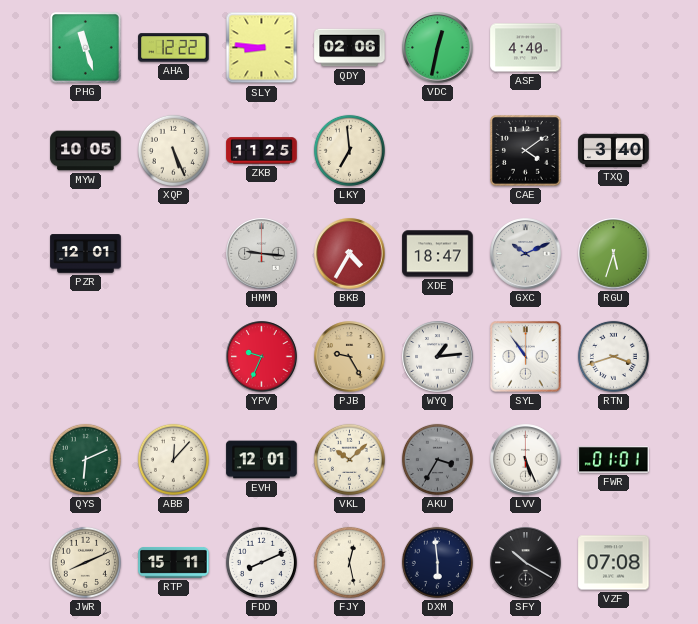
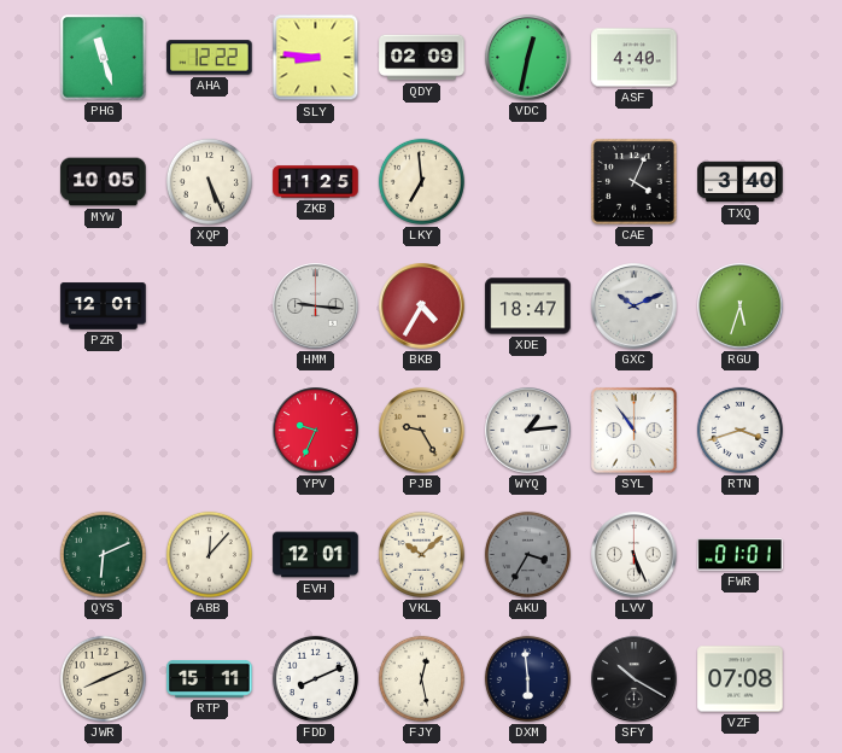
QDY: 02:06 -> 02:09
CAE: 4:09 -> 4:04
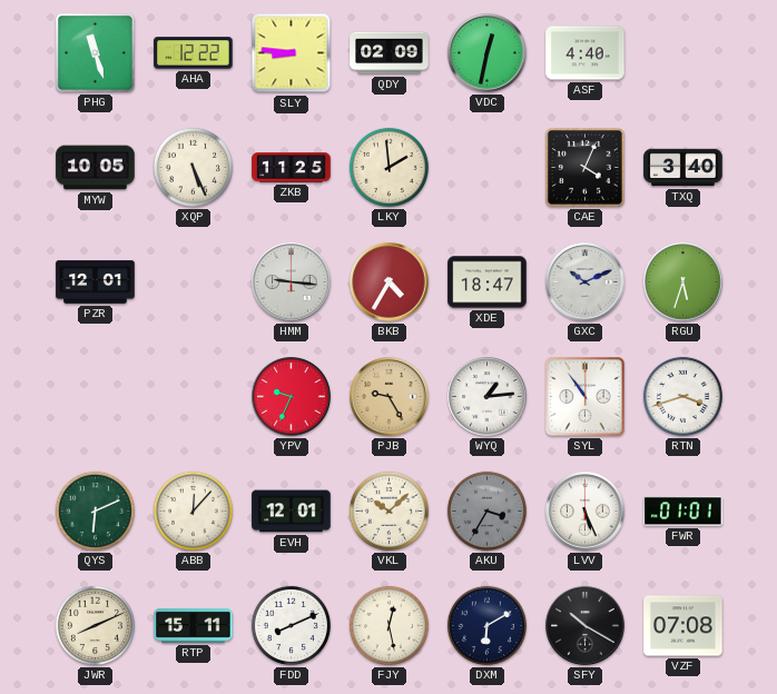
LKY: 6:59 -> 1:59
DXM: 5:59 -> 6:10
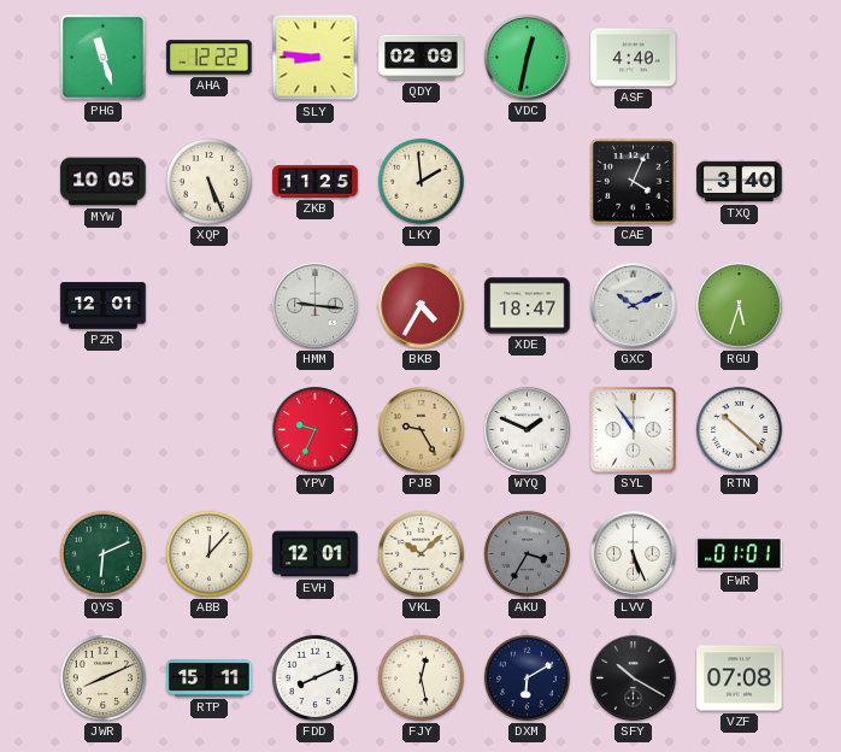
WYQ: 1:14 -> 1:49
RTN: 3:42 -> 10:22
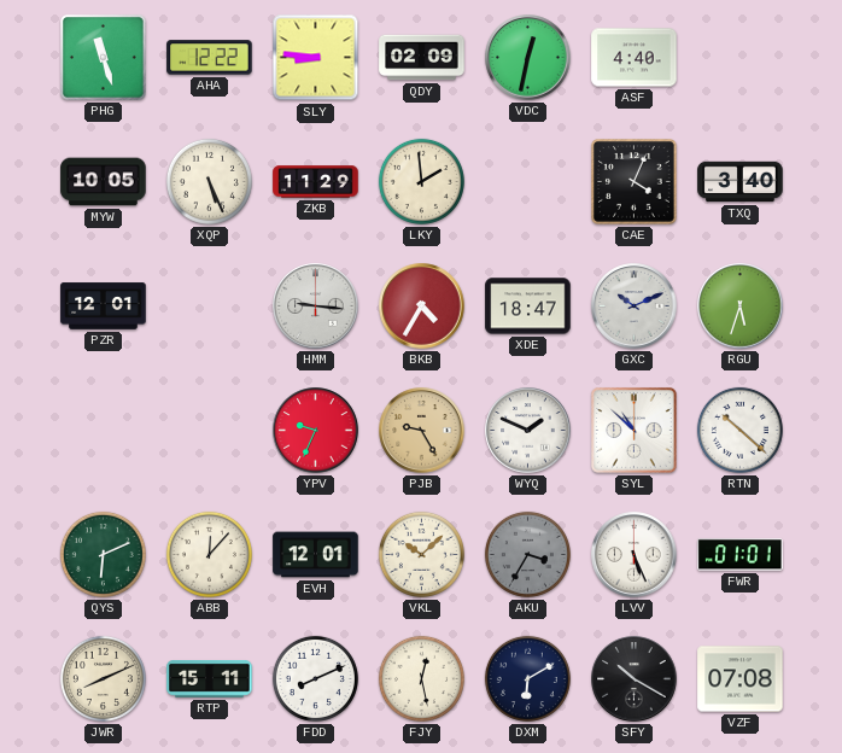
ZKB: 11:25 -> 11:29
SYL: 10:54 -> 10:52
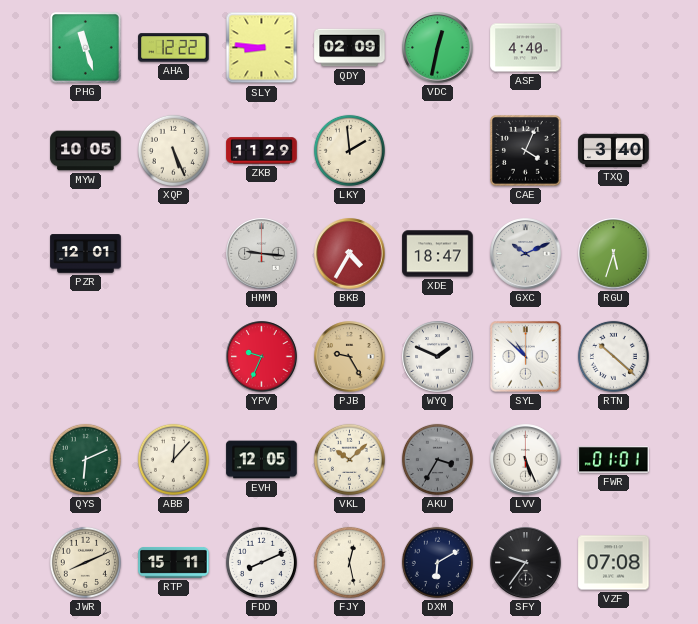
EVH: 12:01 -> 12:05
SFY: 10:20 -> 9:36
